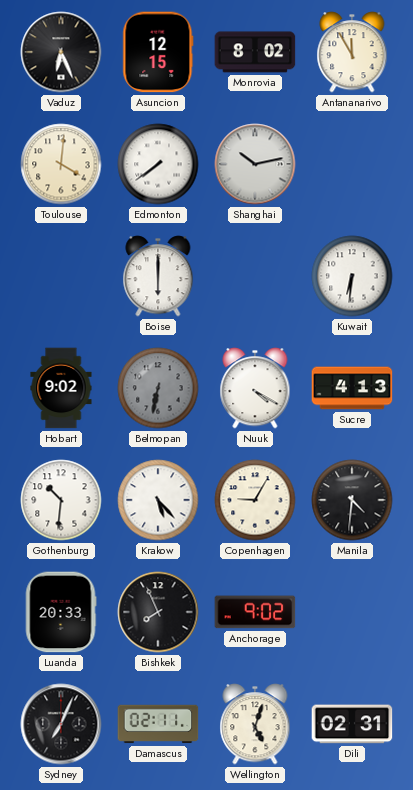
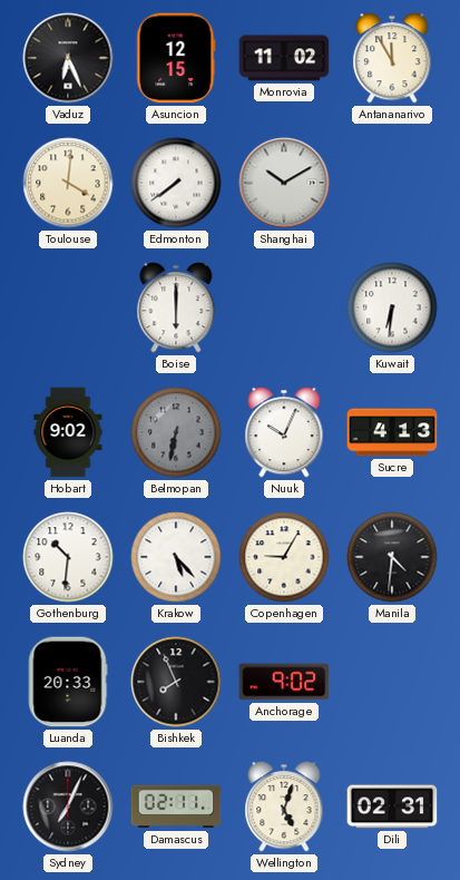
Monrovia: 8:02 -> 11:02
Shanghai: 10:13 -> 10:10
Nuuk: 4:20 -> 10:04
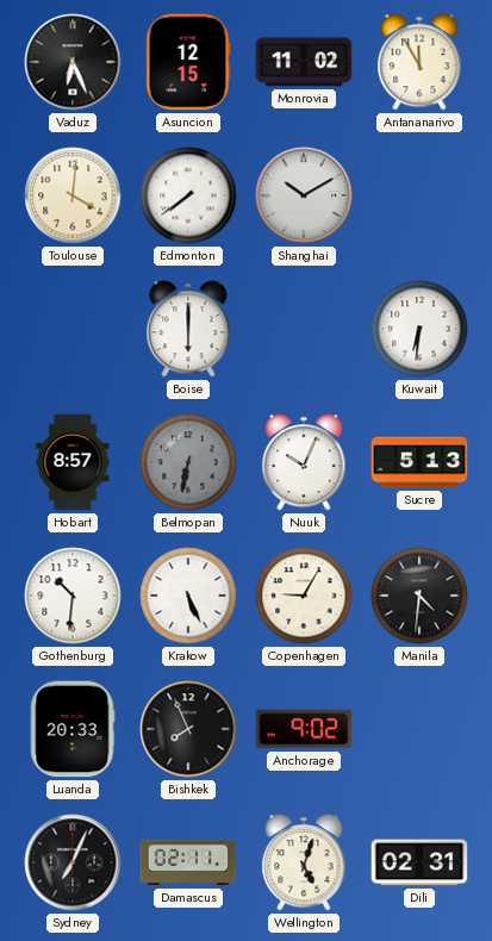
Hobart: 9:02 -> 8:57
Sucre: 4:13 -> 5:13
Krakow: 5:23 -> 5:26
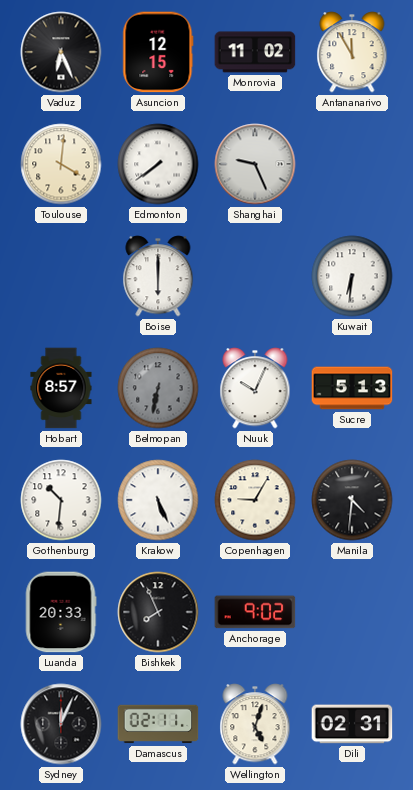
Shanghai: 10:10 -> 9:26
Sydney: 7:04 -> 12:04
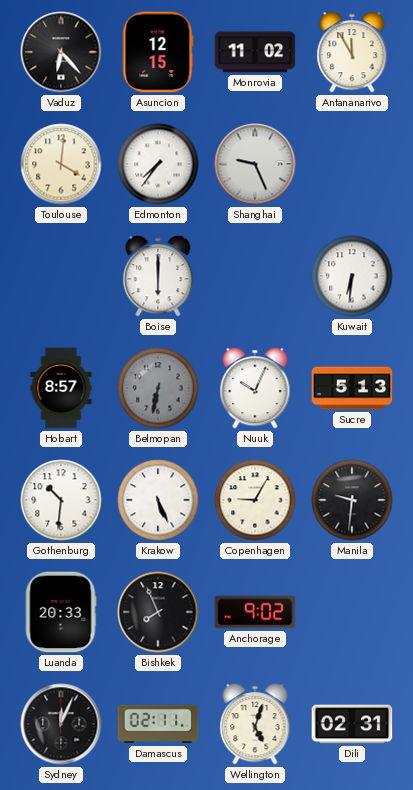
Vaduz: 6:26 -> 6:23
Edmonton: 7:39 -> 7:36
Manila: 4:31 -> 9:31
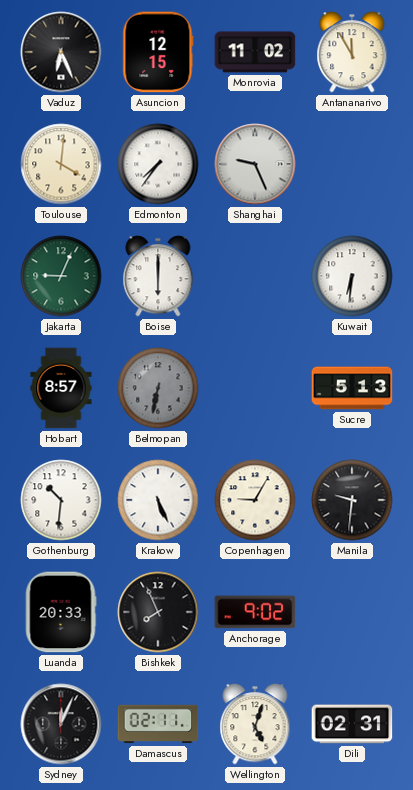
Vaduz: 6:23 -> 6:26
Jakarta: none -> 9:04
Nuuk: 10:04 -> none
